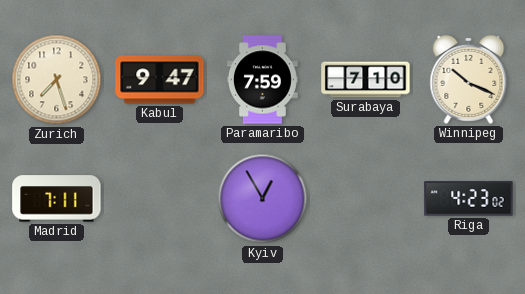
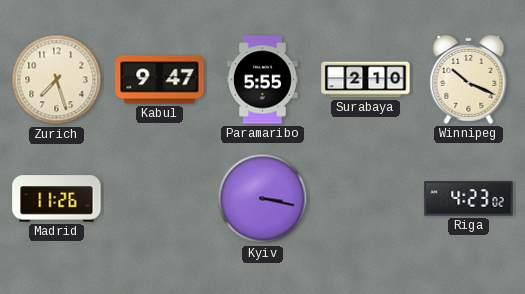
Paramaribo: 7:59 -> 5:55
Surabaya: 7:10 -> 2:10
Madrid: 7:11 -> 11:26
Kyiv: 12:55 -> 3:17
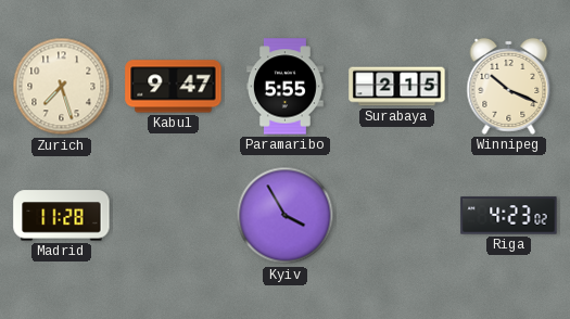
Surabaya: 2:10 -> 2:15
Madrid: 11:26 -> 11:28
Kyiv: 3:17 -> 3:55
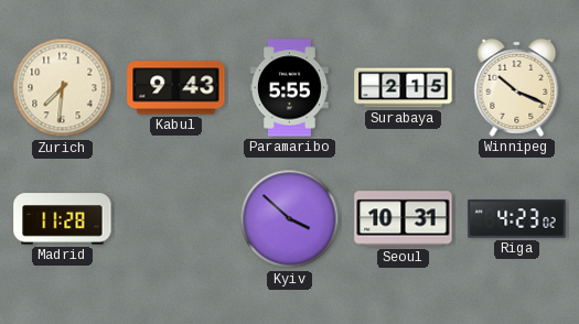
Zurich: 7:27 -> 7:31
Kabul: 9:47 -> 9:43
Kyiv: 3:55 -> 3:52
Seoul: none -> 10:31
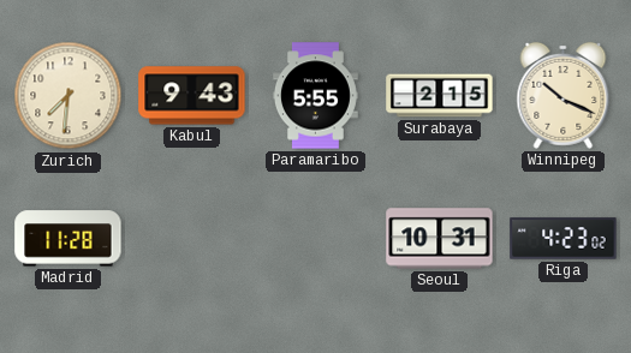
Kyiv: 3:52 -> none
